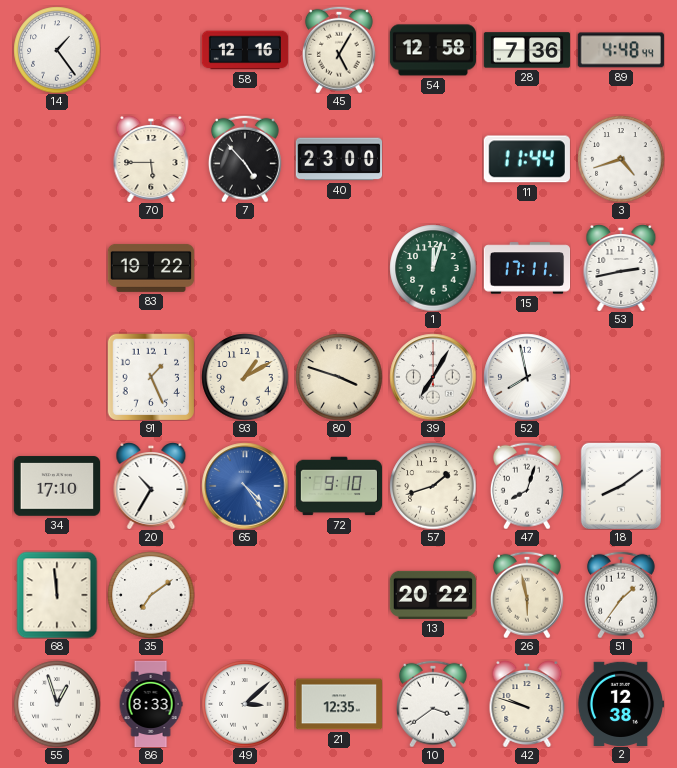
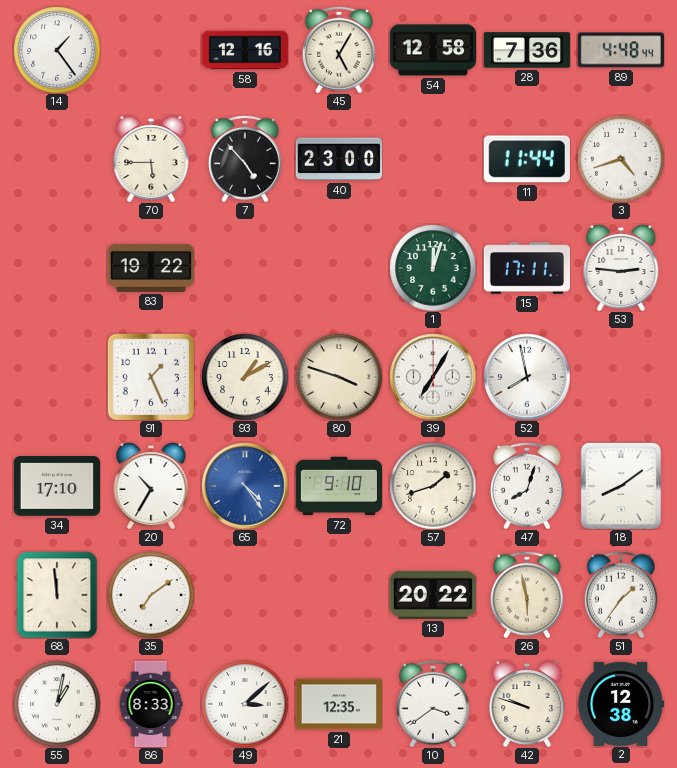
53: 2:43 -> 2:46
55: 12:57 -> 1:02
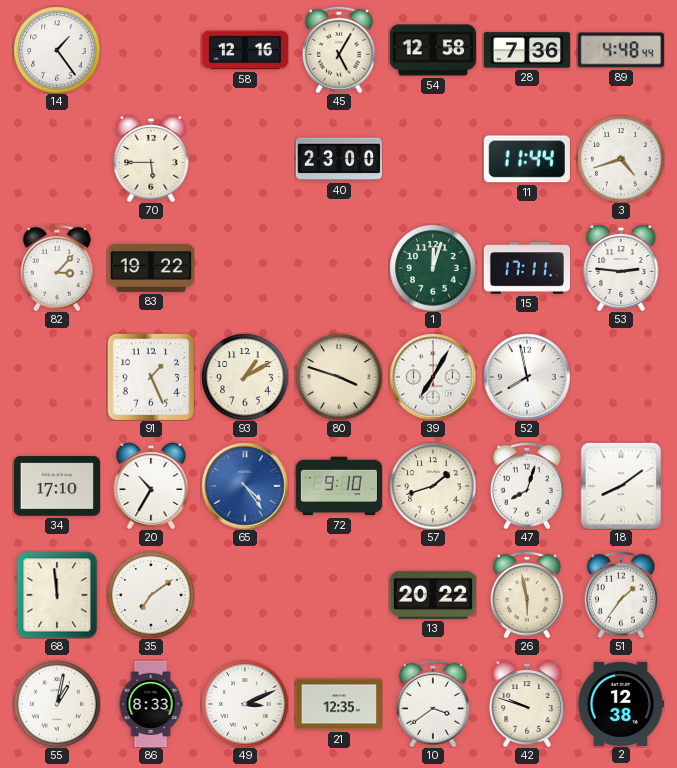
7: 4:53 -> none
82: none -> 3:07
49: 3:08 -> 3:11
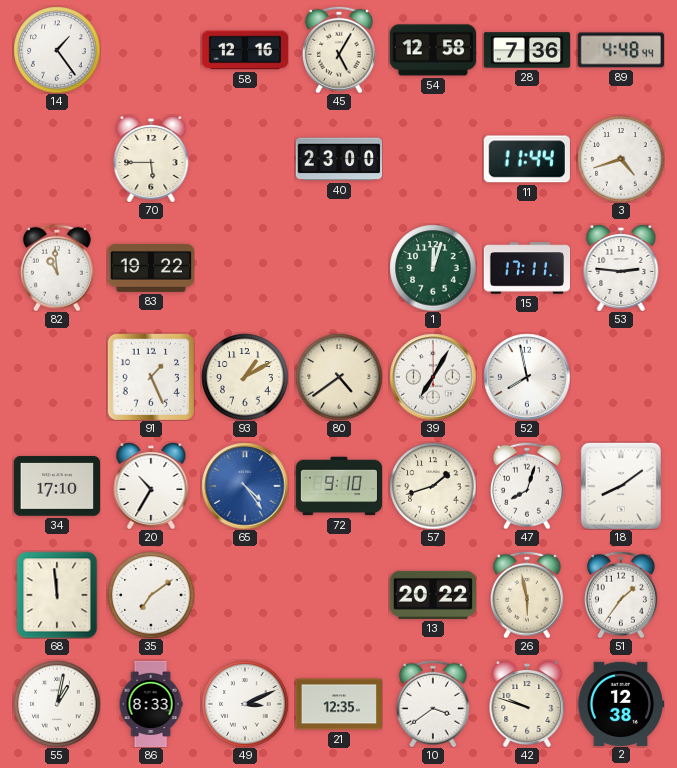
82: 3:07 -> 10:59
80: 3:48 -> 4:39
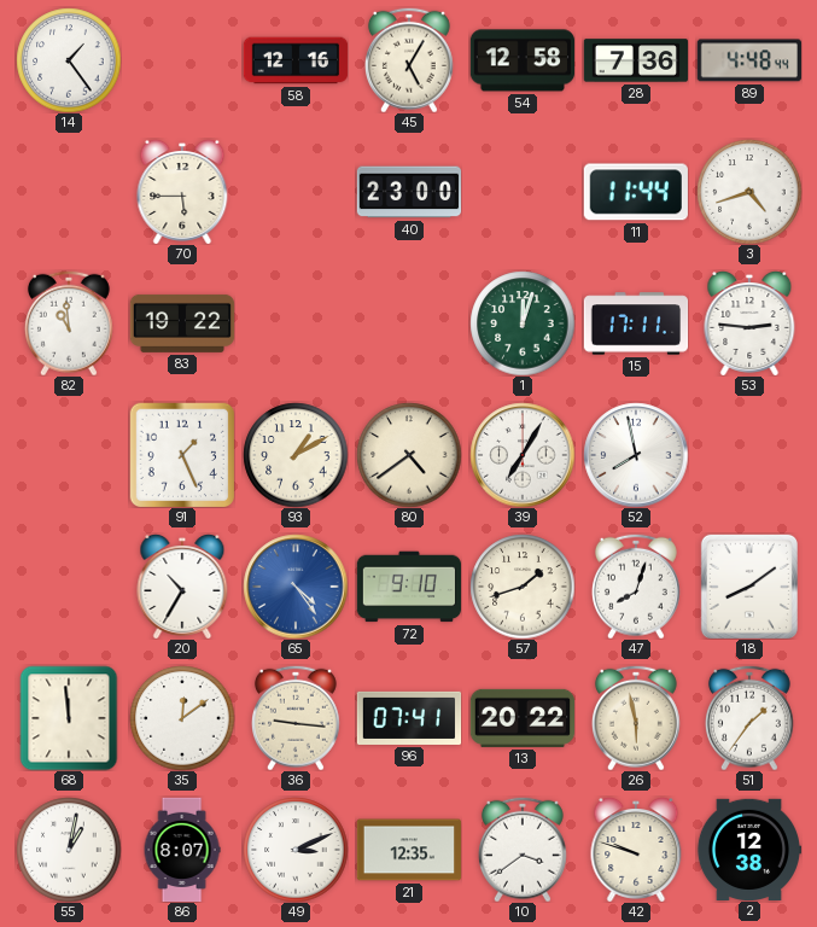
34: 17:10 -> none
35: 7:09 -> 12:09
36: none -> 9:16
96: none -> 07:41
86: 8:33 -> 8:07
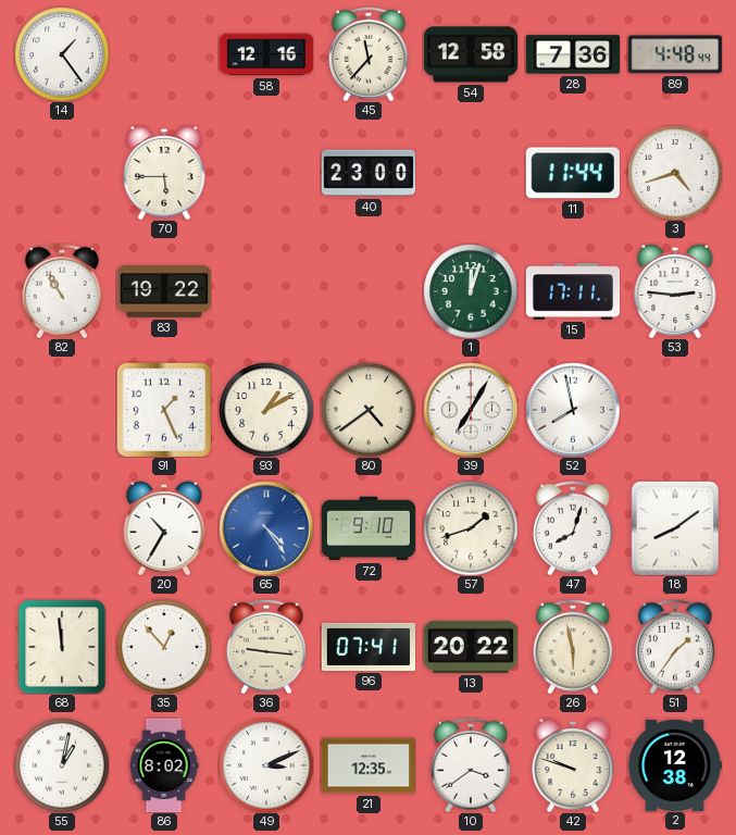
45: 5:05 -> 11:37
82: 10:59 -> 10:55
35: 12:09 -> 12:53
86: 8:07 -> 8:02
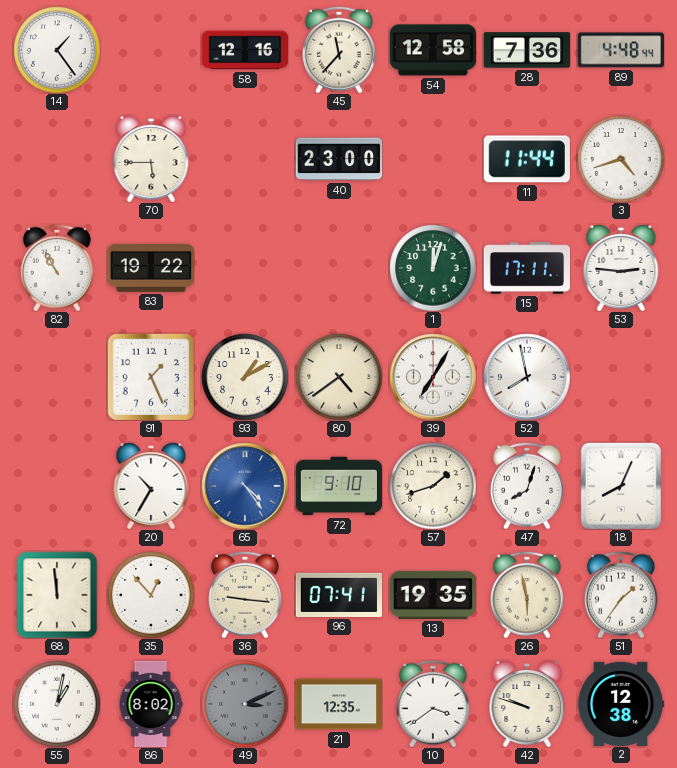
18: 8:09 -> 8:04
13: 20:22 -> 19:35
49 dial: white -> grey
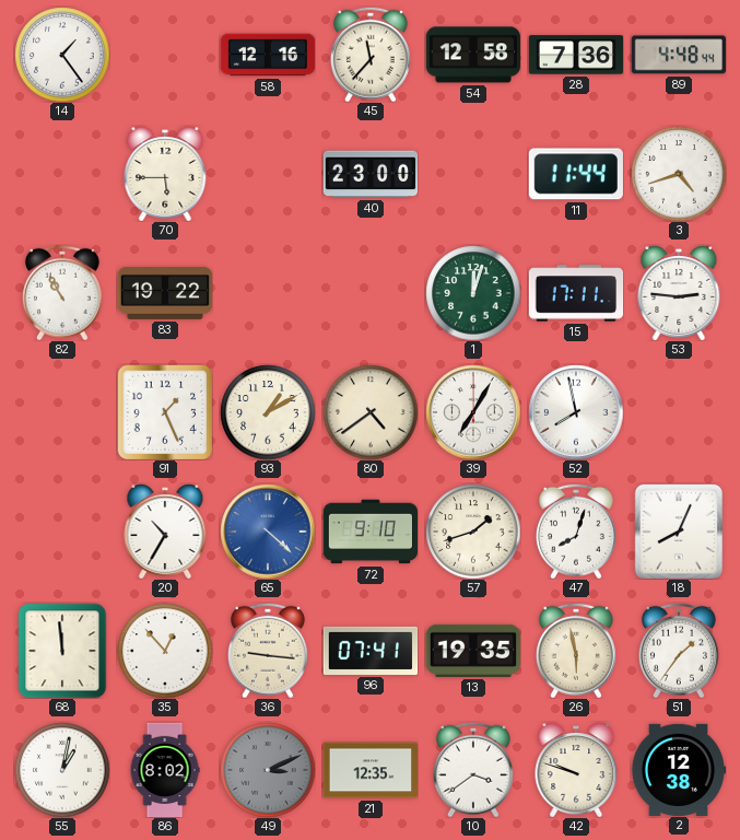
65: 4:24 -> 4:22
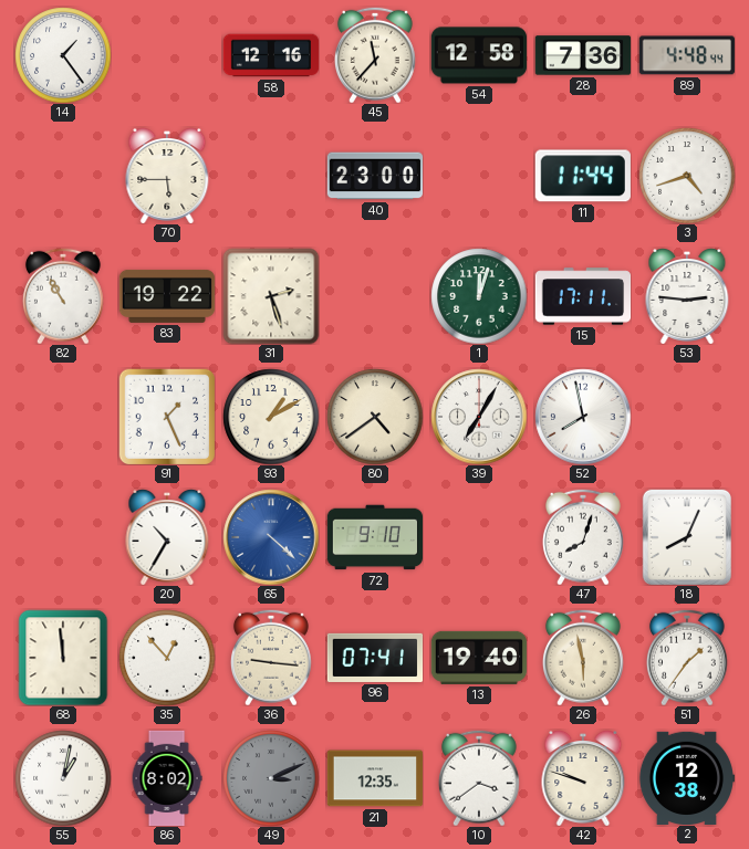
31: none -> 2:27
57: 1:42 -> none
13: 19:35 -> 19:40
